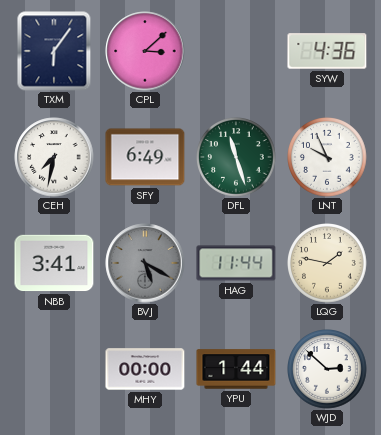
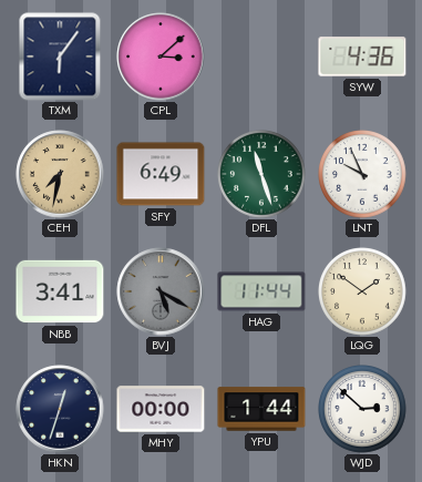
CEH dial: white -> champagne
LQG: 1:47 -> 1:51
HKN: none -> 12:33
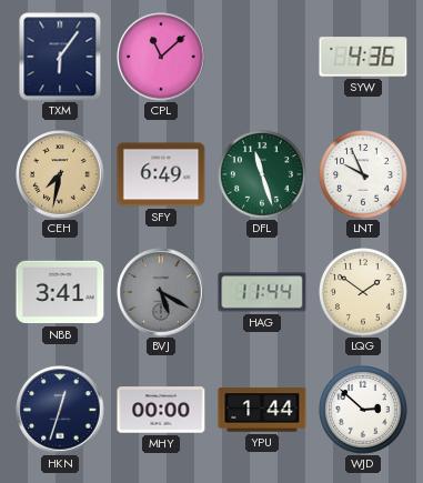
CPL: 3:08 -> 11:08
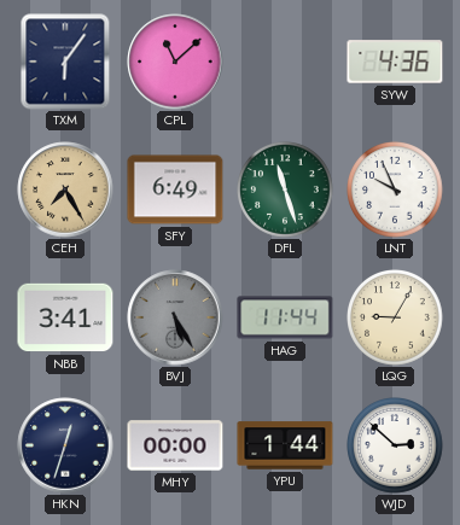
CEH: 7:32 -> 7:25
BVJ: 5:20 -> 5:25
LQG: 1:51 -> 9:05
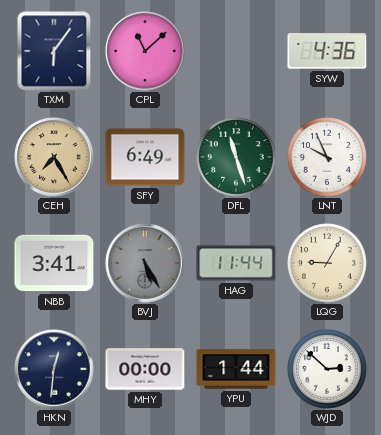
HKN: 12:33 -> 12:31
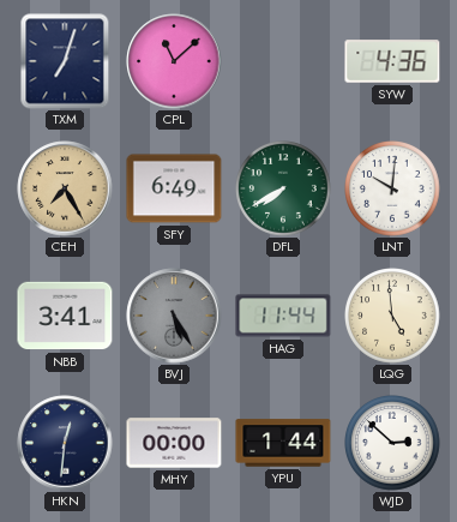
TXM: 6:06 -> 7:03
DFL: 11:27 -> 7:40
LNT: 9:56 -> 10:01
LQG: 9:05 -> 4:59
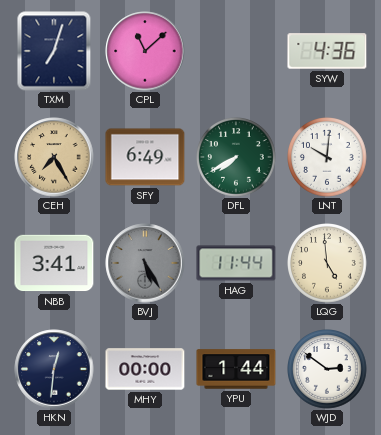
WJD: 2:52 -> 2:51
